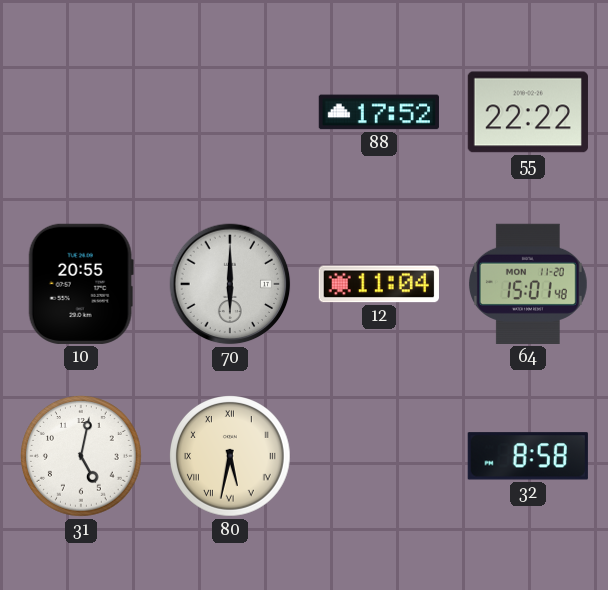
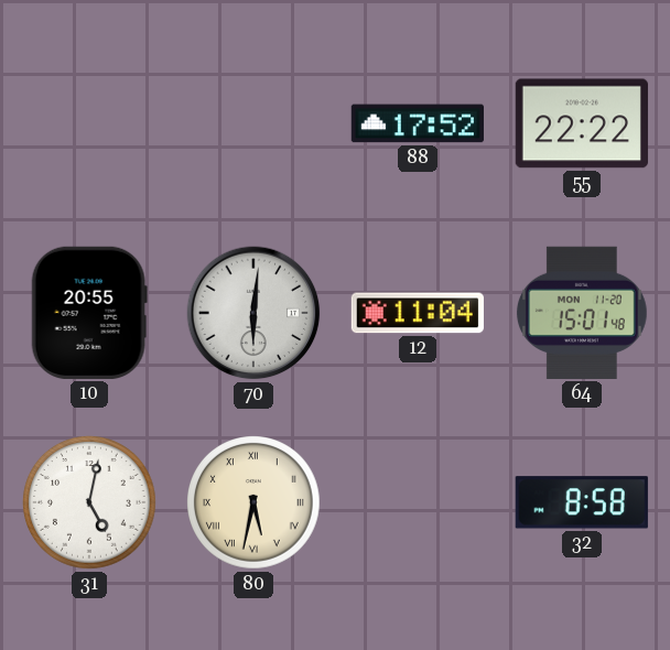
70: 6:00 -> 6:01
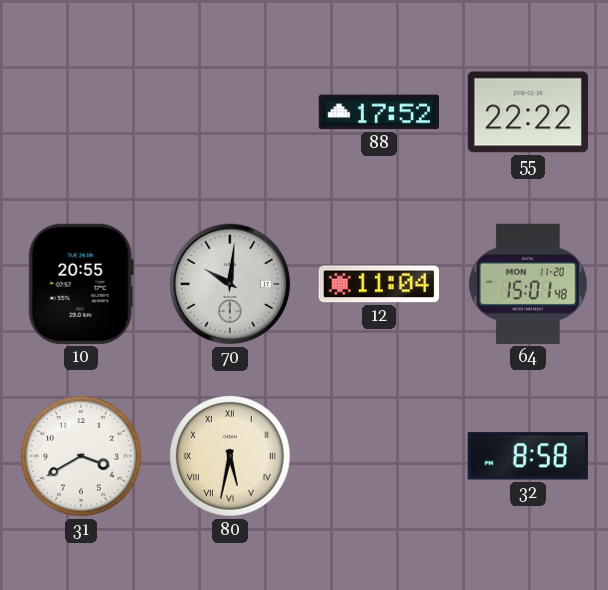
70: 6:01 -> 10:01
31: 5:02 -> 3:40
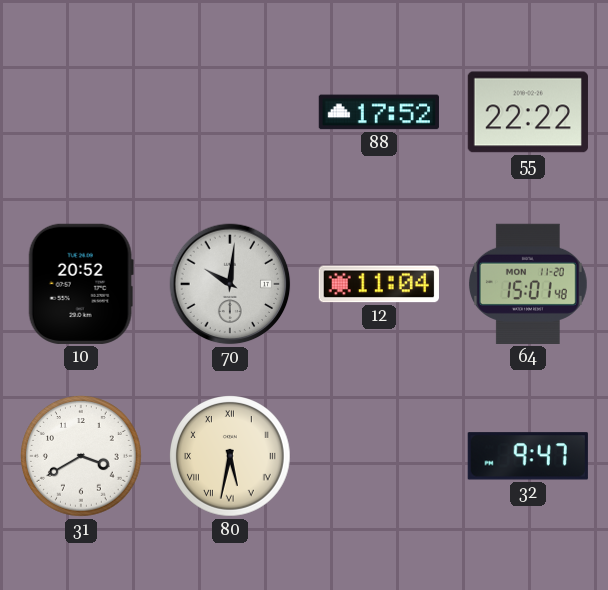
10: 20:55 -> 20:52
32: 8:58 -> 9:47
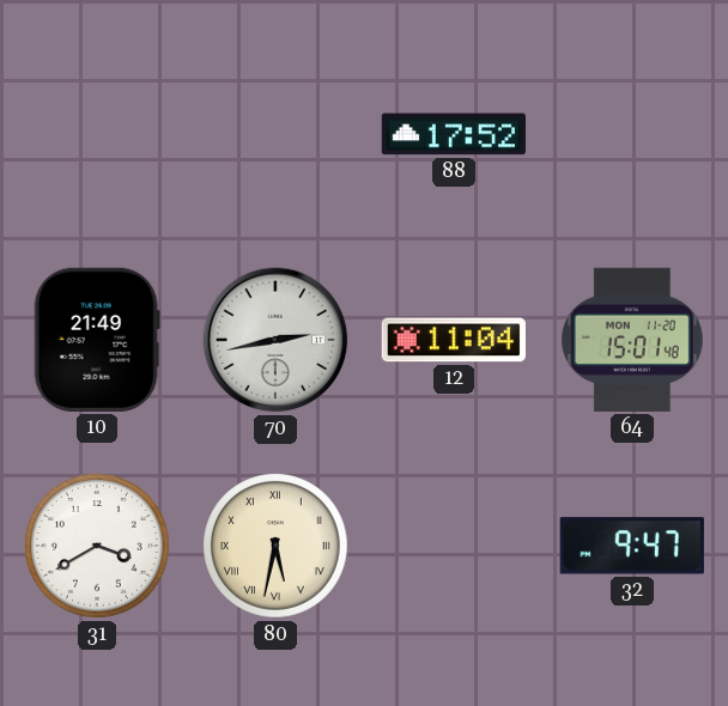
55: 22:22 -> none
10: 20:52 -> 21:49
70: 10:01 -> 2:43
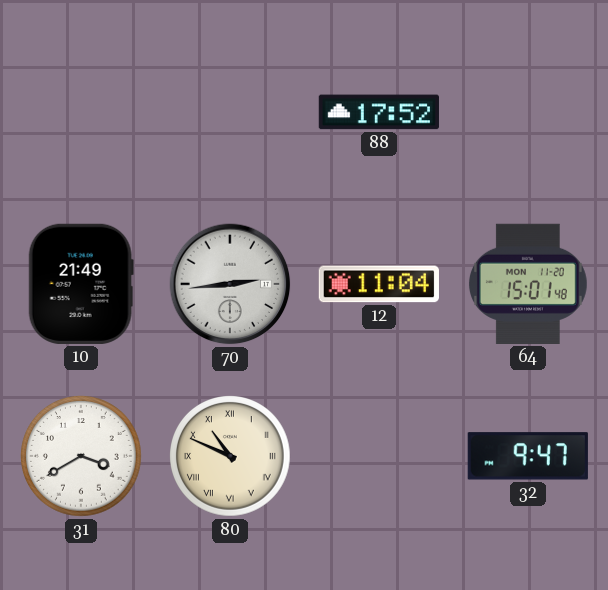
70: 2:43 -> 2:44
80: 5:32 -> 10:49
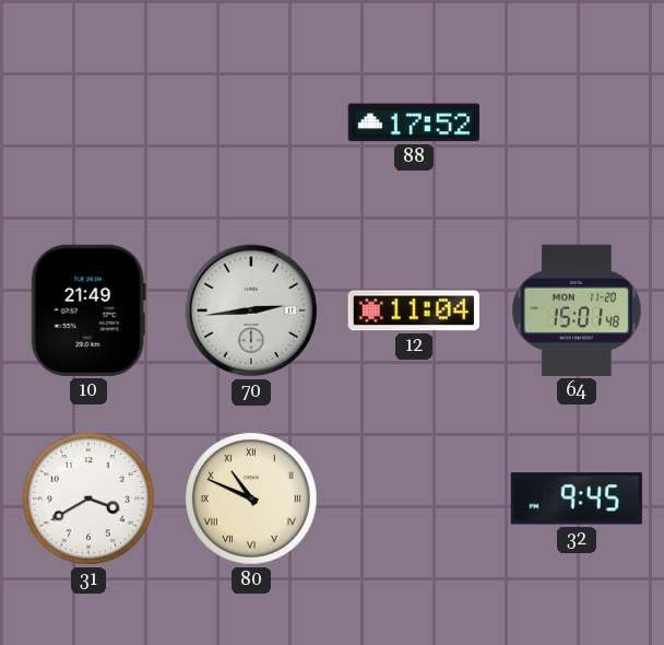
32: 9:47 -> 9:45
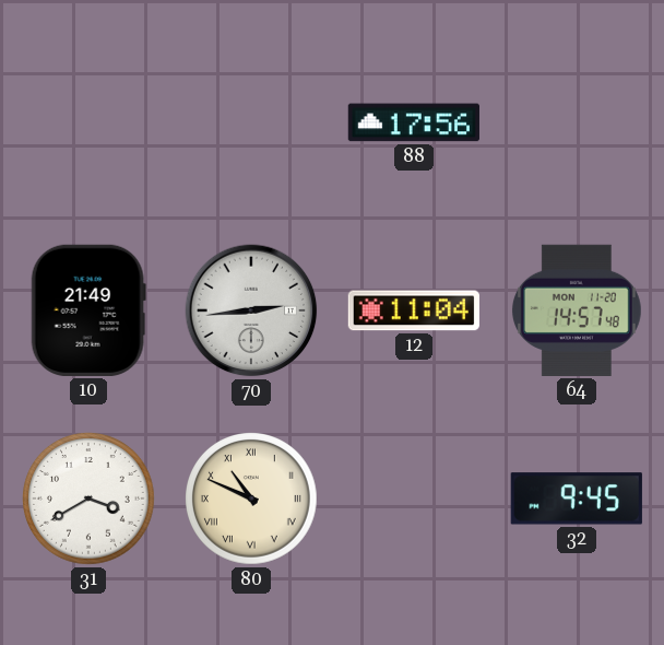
88: 17:52 -> 17:56
64: 15:01 -> 14:57
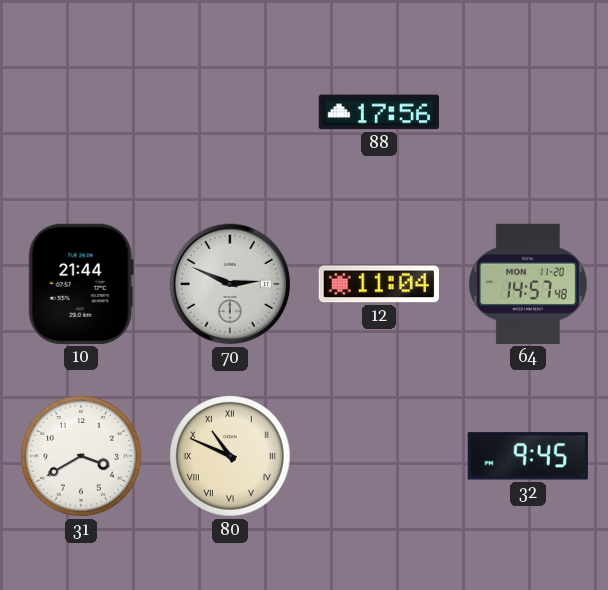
10: 21:49 -> 21:44
70: 2:44 -> 2:49
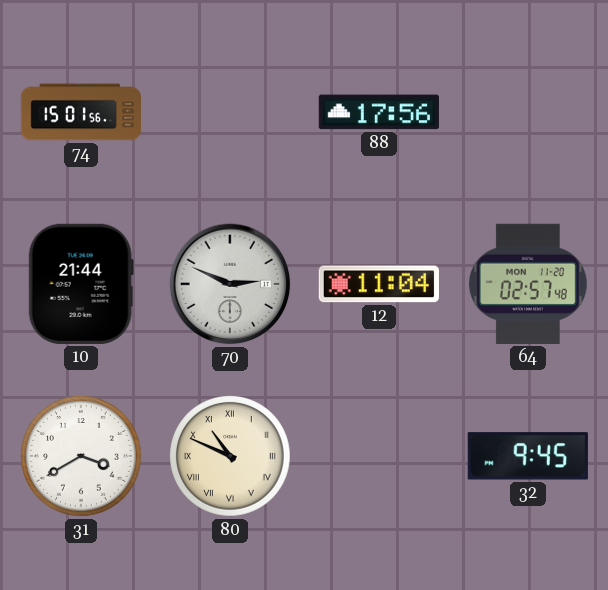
74: none -> 15:01
64: 14:57 -> 02:57
